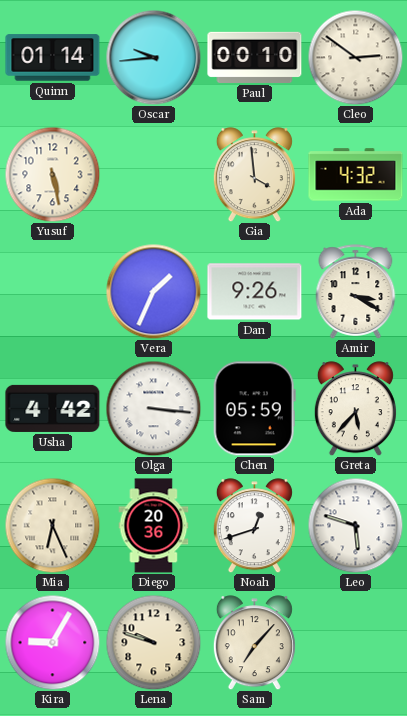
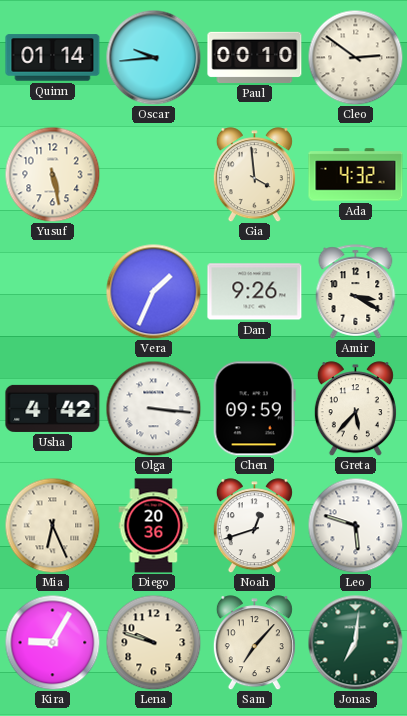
Chen: 05:59 -> 09:59
Jonas: none -> 7:01
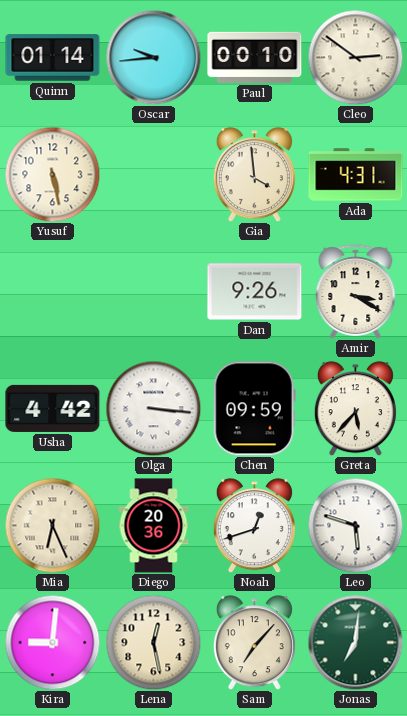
Ada: 4:32 -> 4:31
Vera: 1:34 -> none
Kira: 9:05 -> 9:01
Lena: 9:48 -> 12:28
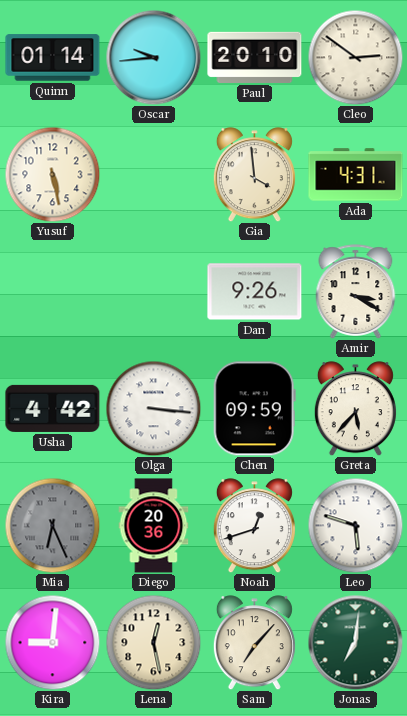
Paul: 00:10 -> 20:10
Mia dial: cream -> grey
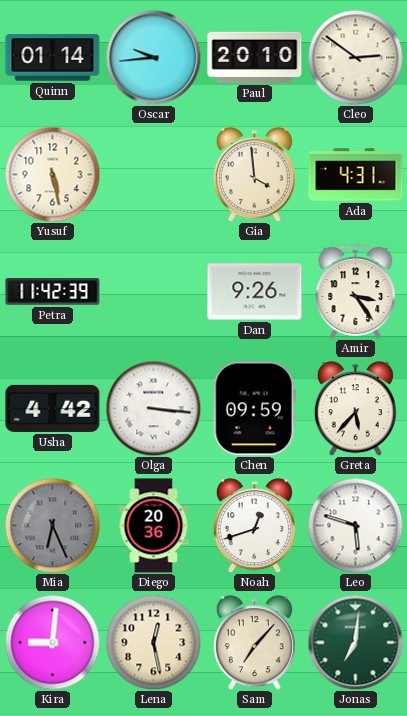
Petra: none -> 11:42
Amir: 3:20 -> 3:24
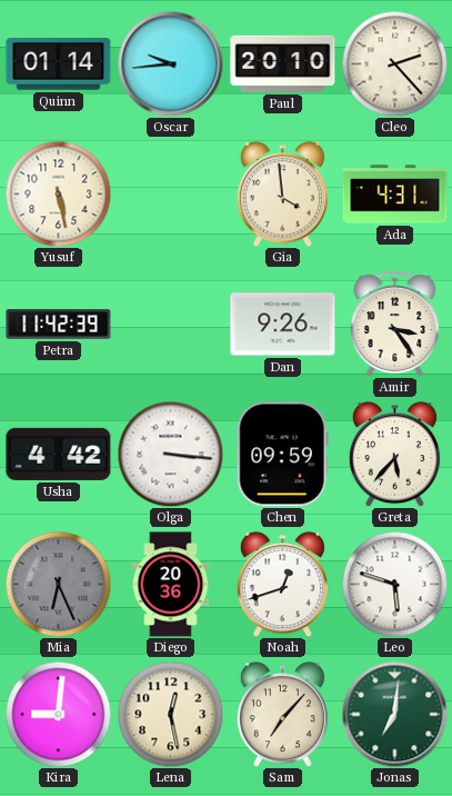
Cleo: 2:51 -> 2:23
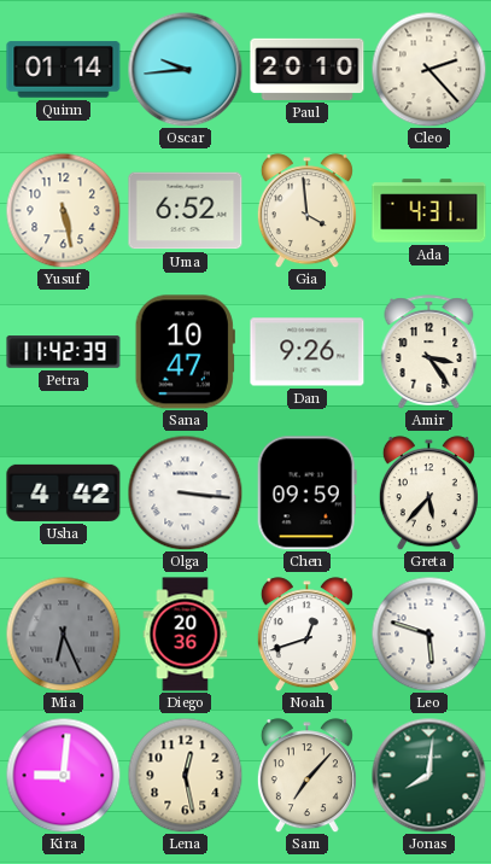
Uma: none -> 6:52
Sana: none -> 10:47
Jonas: 7:01 -> 8:01
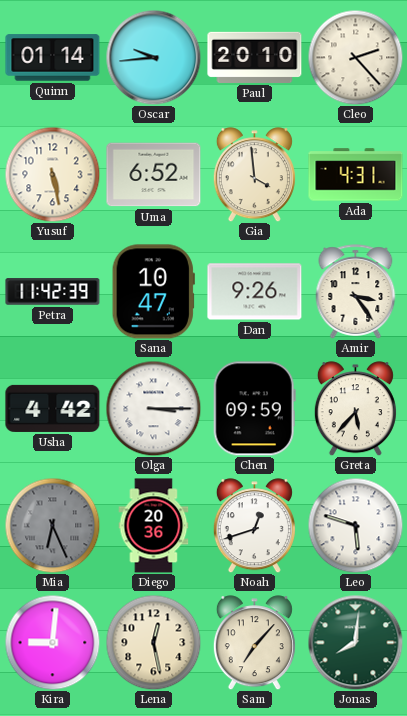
Olga: 3:16 -> 3:15
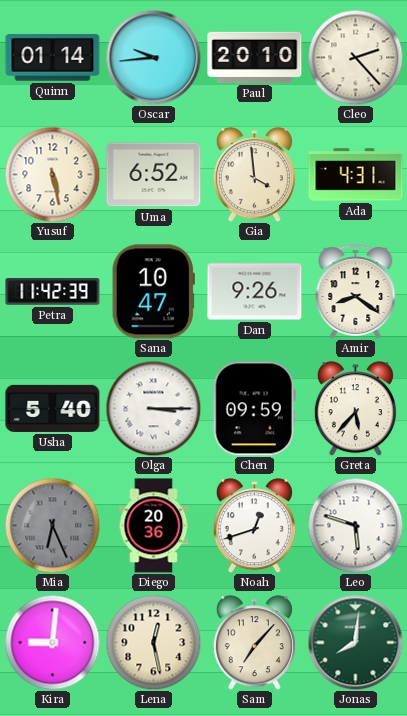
Amir: 3:24 -> 8:21
Usha: 4:42 -> 5:40
